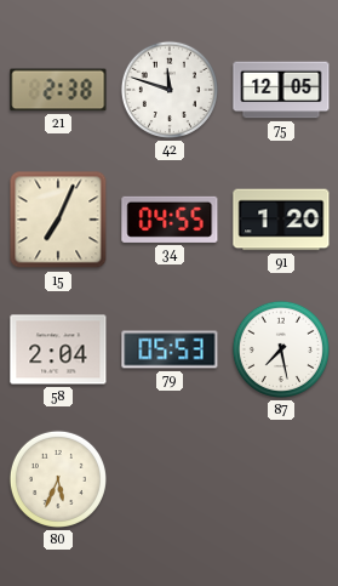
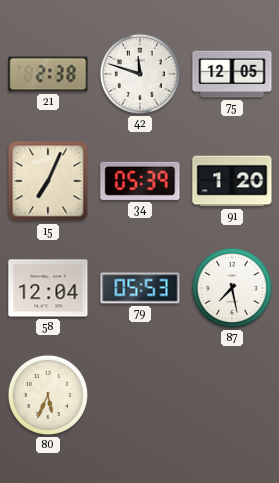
34: 04:55 -> 05:39
58: 2:04 -> 12:04
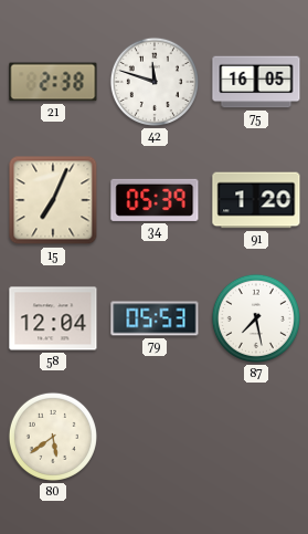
75: 12:05 -> 16:05
80: 5:34 -> 5:39
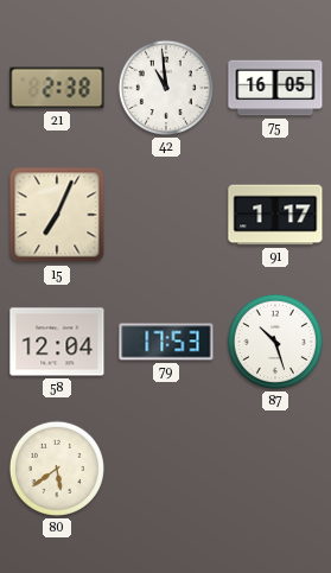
42: 11:48 -> 10:59
34: 05:39 -> none
91: 1:20 -> 1:17
79: 05:53 -> 17:53
87: 7:28 -> 10:27
